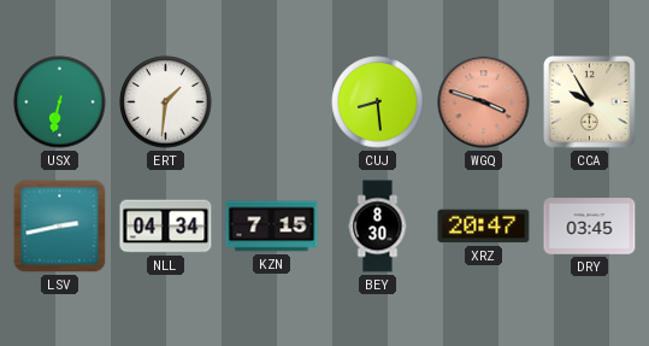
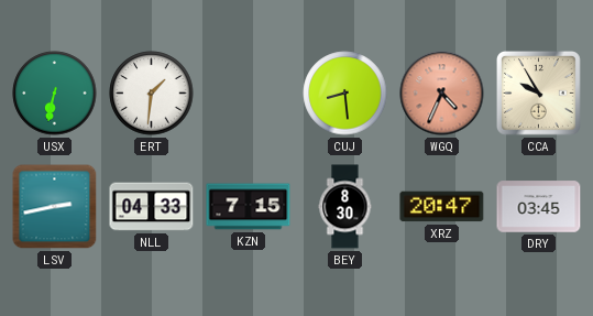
WGQ: 3:48 -> 4:34
NLL: 04:34 -> 04:33
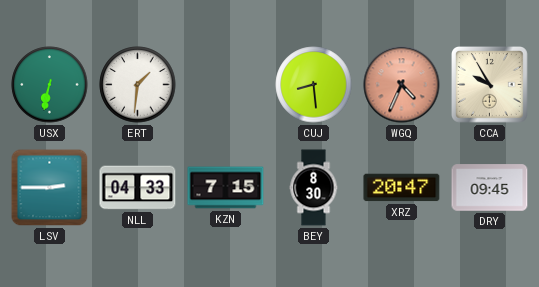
LSV: 2:43 -> 2:45
DRY: 03:45 -> 09:45
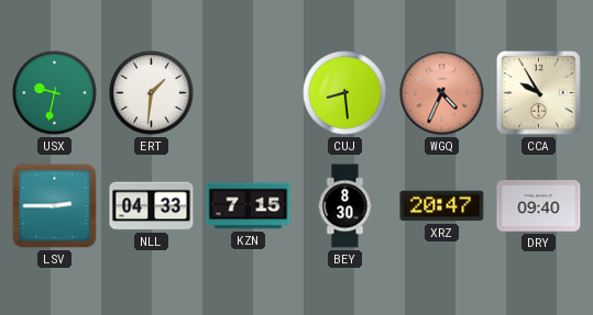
USX: 6:32 -> 9:32
DRY: 09:45 -> 09:40
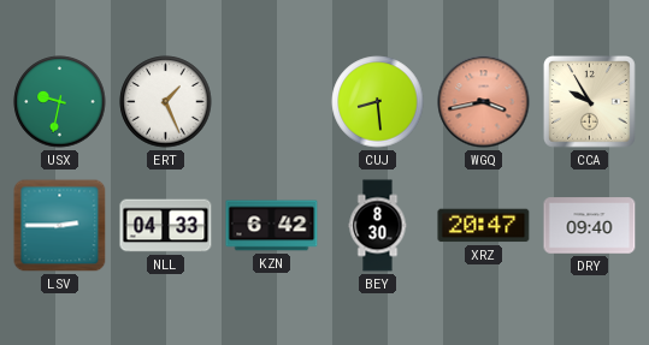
ERT: 1:31 -> 1:26
WGQ: 4:34 -> 3:43
KZN: 7:15 -> 6:42
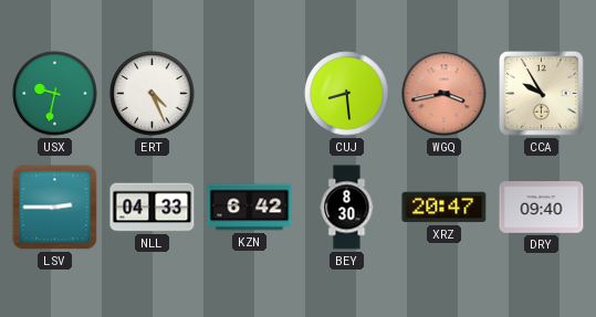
ERT: 1:26 -> 4:26
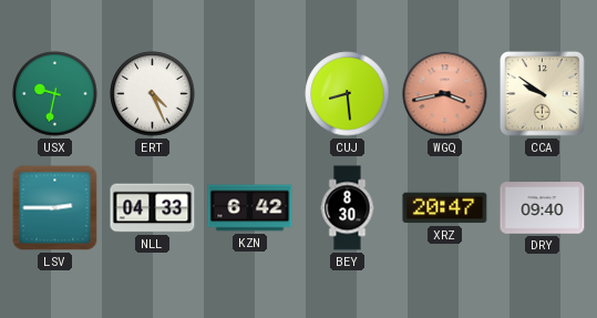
CCA: 9:55 -> 9:51
